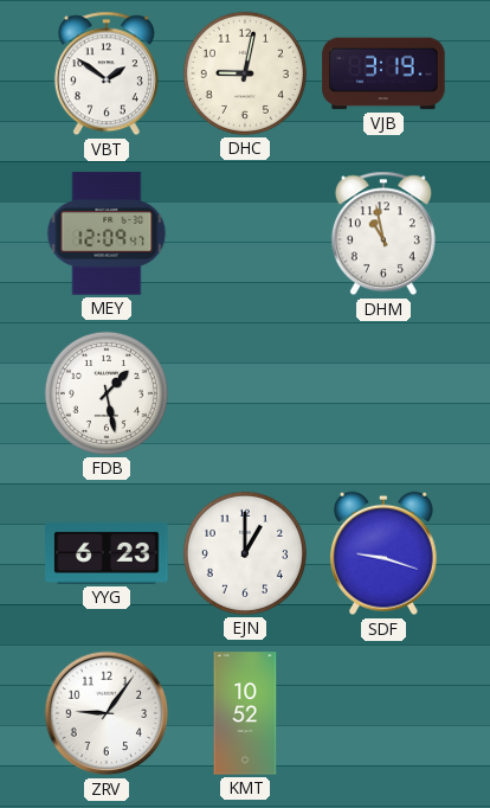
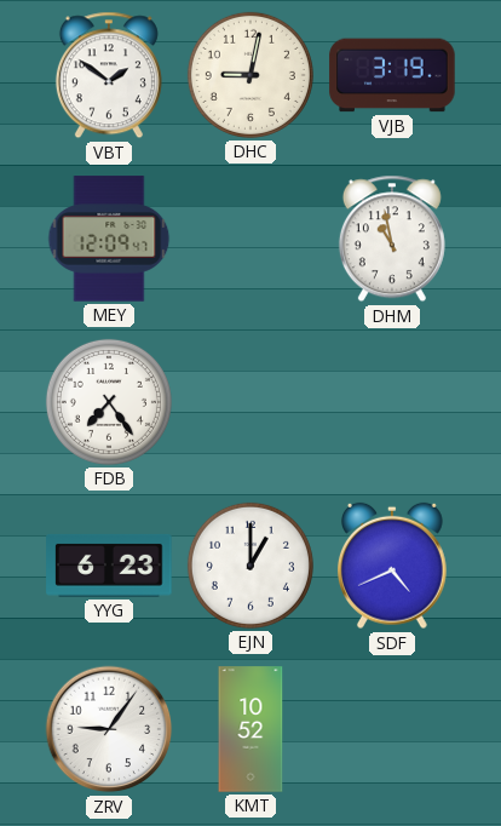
FDB: 1:28 -> 7:24
SDF: 9:18 -> 4:41
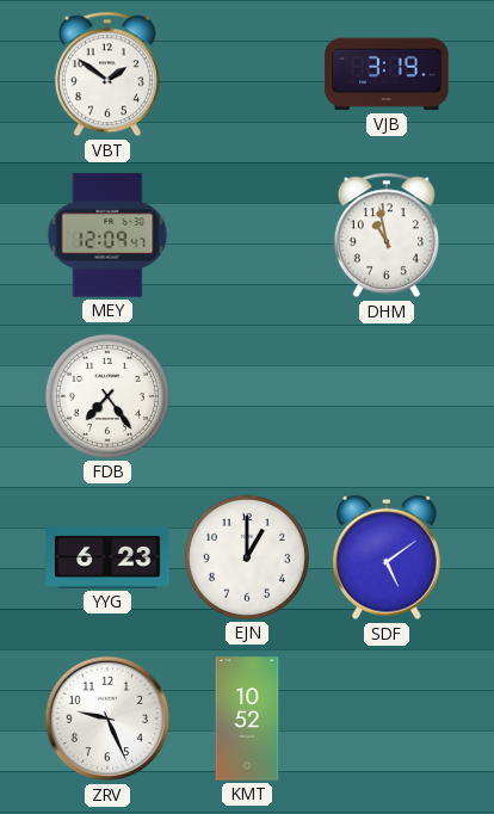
DHC: 9:02 -> none
SDF: 4:41 -> 5:09
ZRV: 9:06 -> 9:26
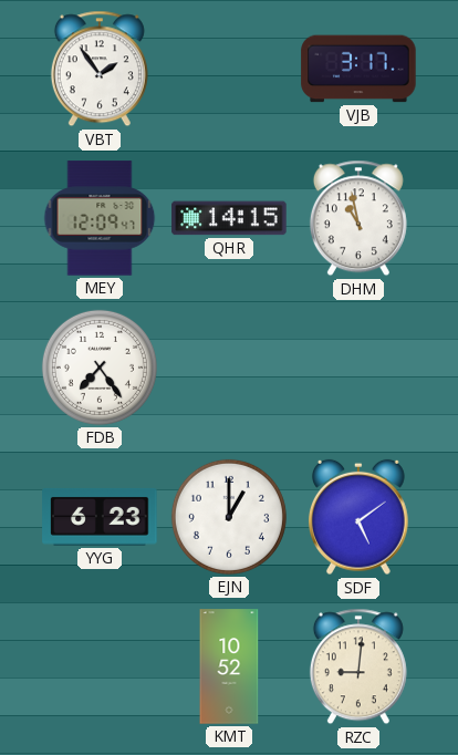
VBT: 1:51 -> 1:54
VJB: 3:19 -> 3:17
QHR: none -> 14:15
ZRV: 9:26 -> none
RZC: none -> 9:01
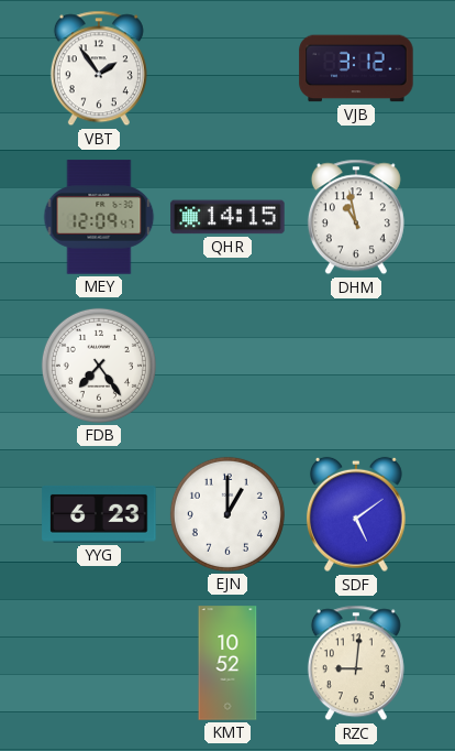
VJB: 3:17 -> 3:12
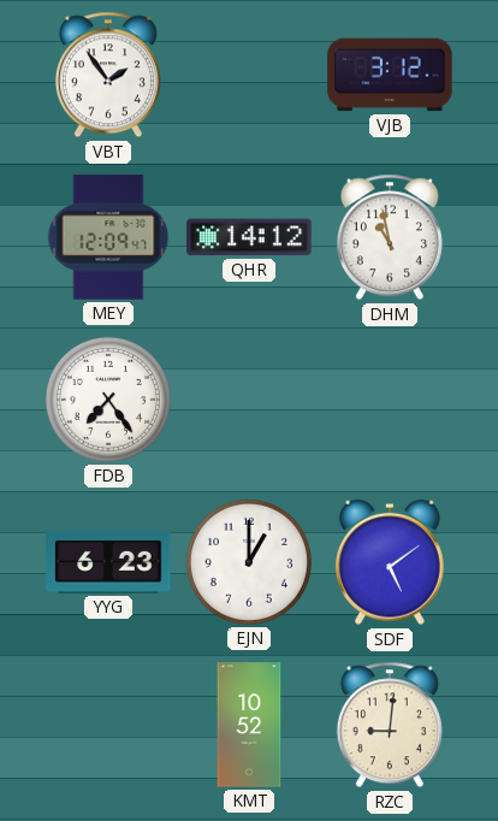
QHR: 14:15 -> 14:12
